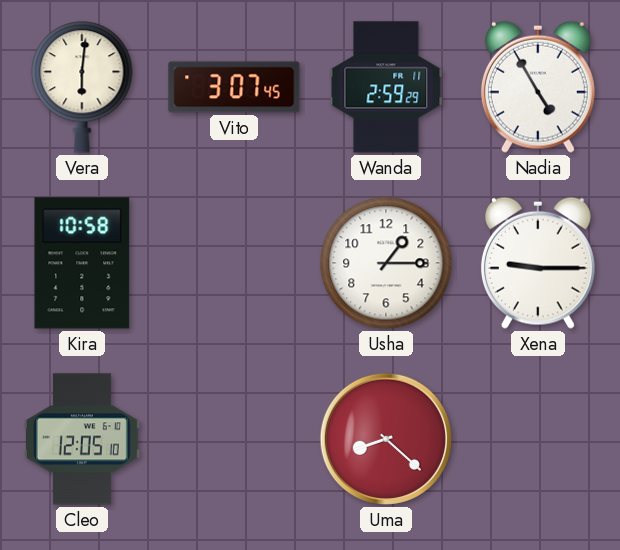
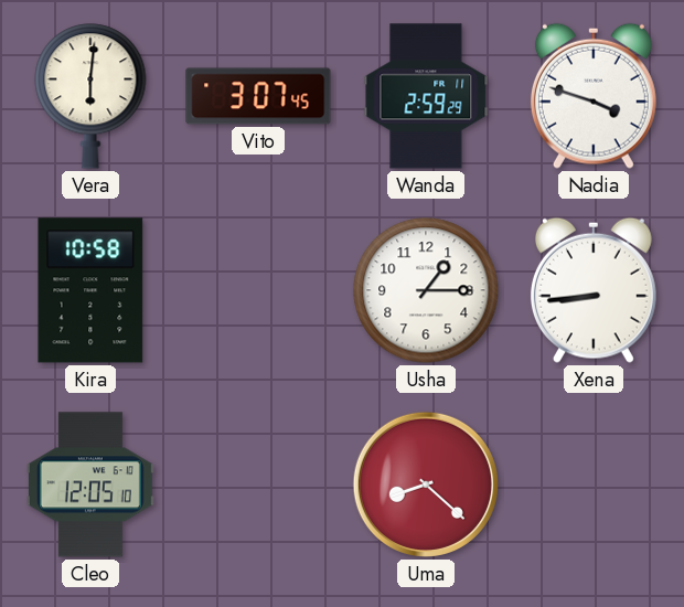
Nadia: 4:55 -> 3:48
Xena: 9:15 -> 8:44
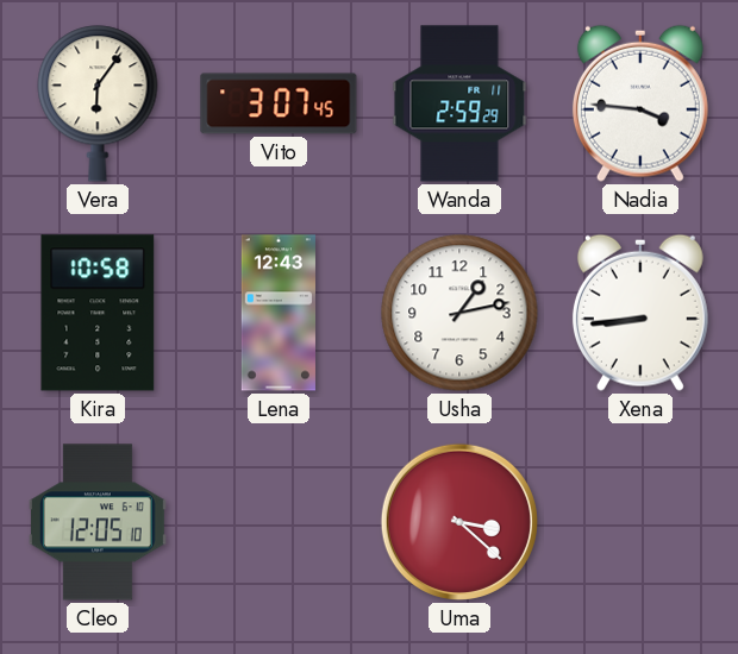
Vera: 6:01 -> 6:06
Nadia: 3:48 -> 3:46
Lena: none -> 12:43
Usha: 1:15 -> 1:13
Uma: 8:22 -> 3:22
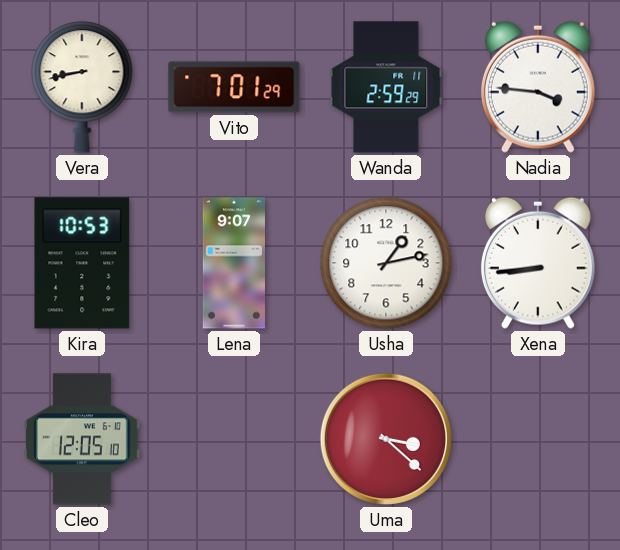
Vera: 6:06 -> 8:43
Vito: 3:07 -> 7:01
Kira: 10:58 -> 10:53
Lena: 12:43 -> 9:07
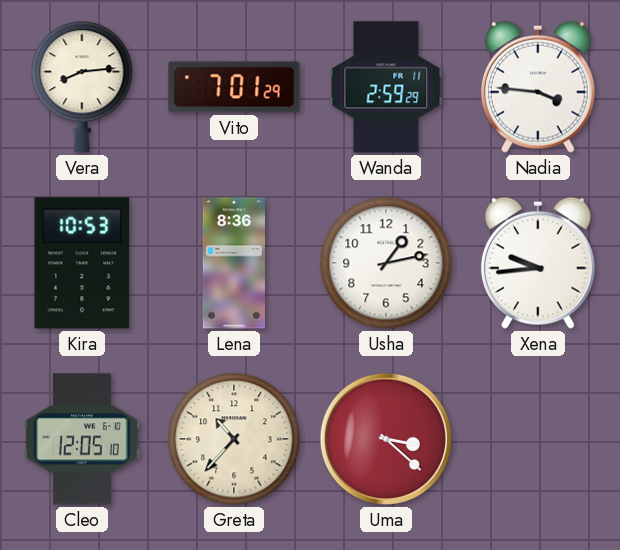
Vera: 8:43 -> 8:14
Lena: 9:07 -> 8:36
Xena: 8:44 -> 9:44
Greta: none -> 10:37
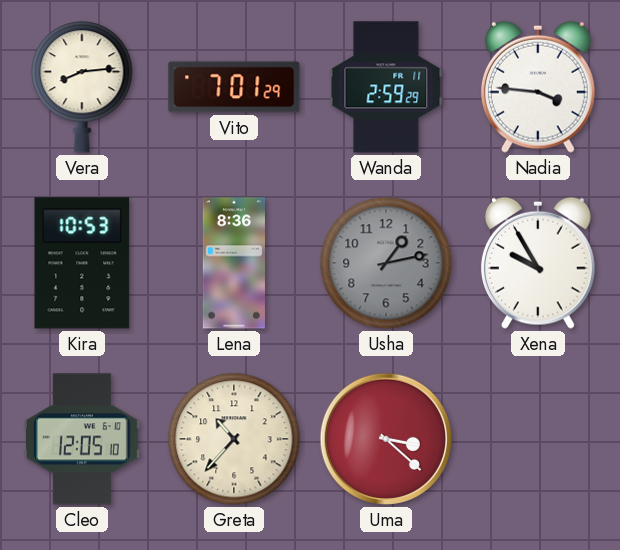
Usha dial: white -> grey
Xena: 9:44 -> 9:55
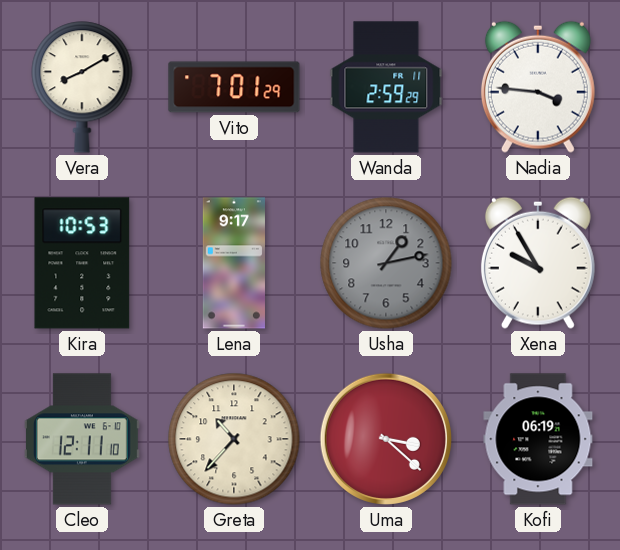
Vera: 8:14 -> 8:10
Lena: 8:36 -> 9:17
Cleo: 12:05 -> 12:11
Kofi: none -> 06:19
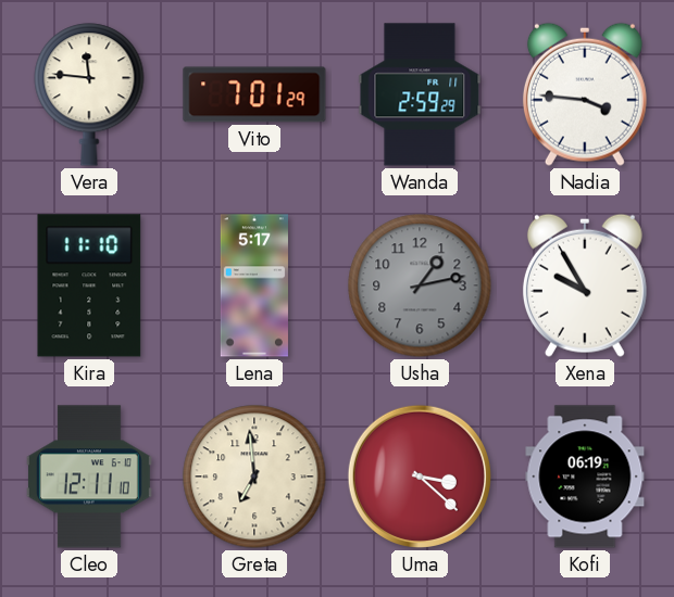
Vera: 8:10 -> 11:46
Kira: 10:53 -> 11:10
Lena: 9:17 -> 5:17
Greta: 10:37 -> 6:59
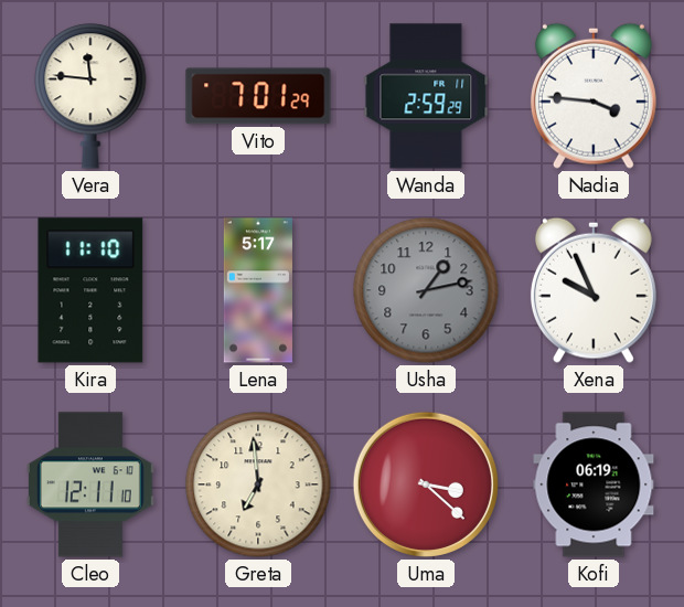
Xena: 9:55 -> 9:56
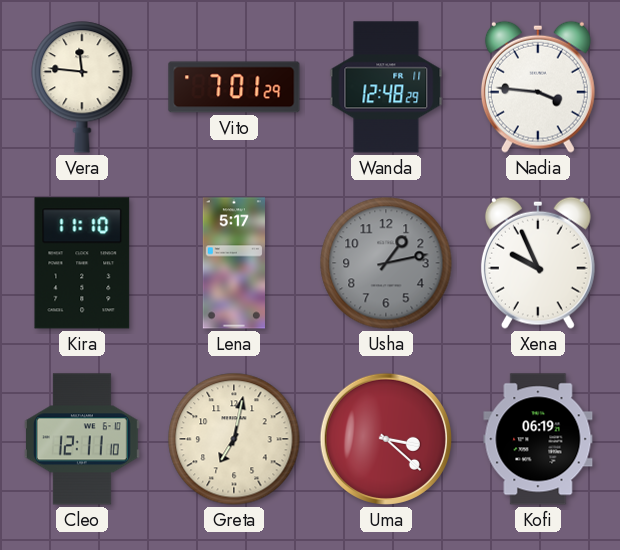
Wanda: 2:59 -> 12:48
Greta: 6:59 -> 7:02
